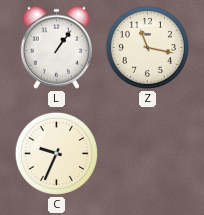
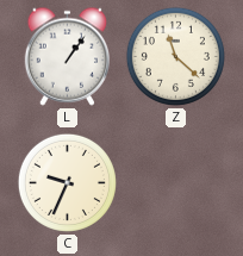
Z: 11:17 -> 11:22
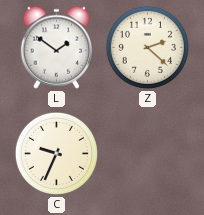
L: 1:06 -> 1:51
Z: 11:22 -> 2:22
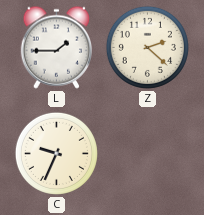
L: 1:51 -> 1:45
